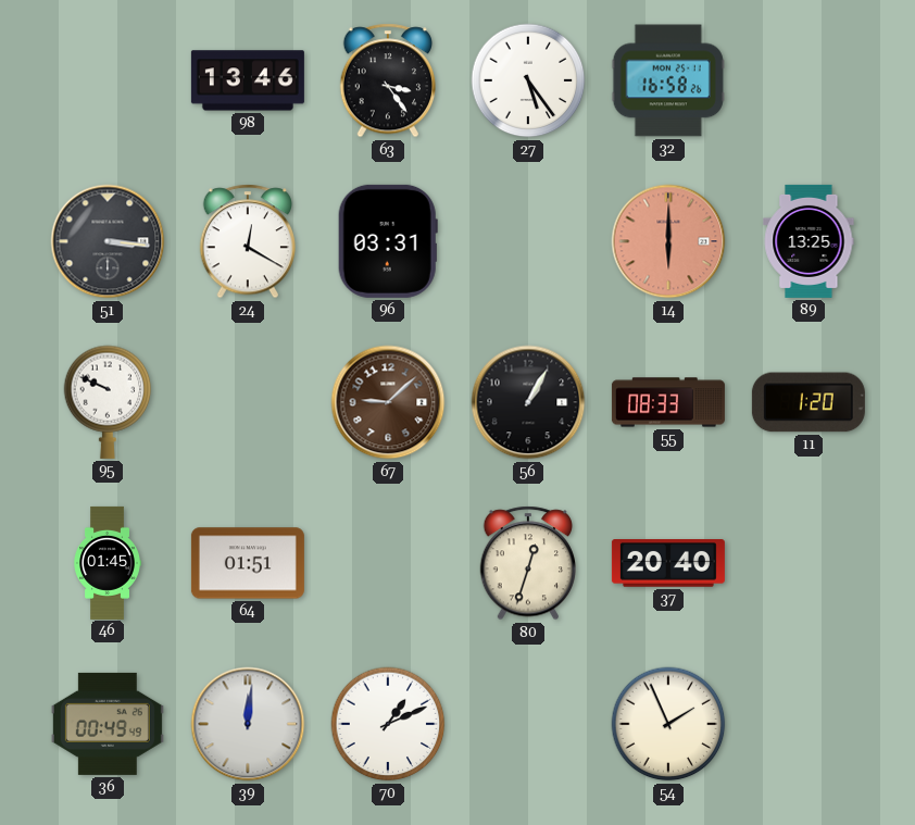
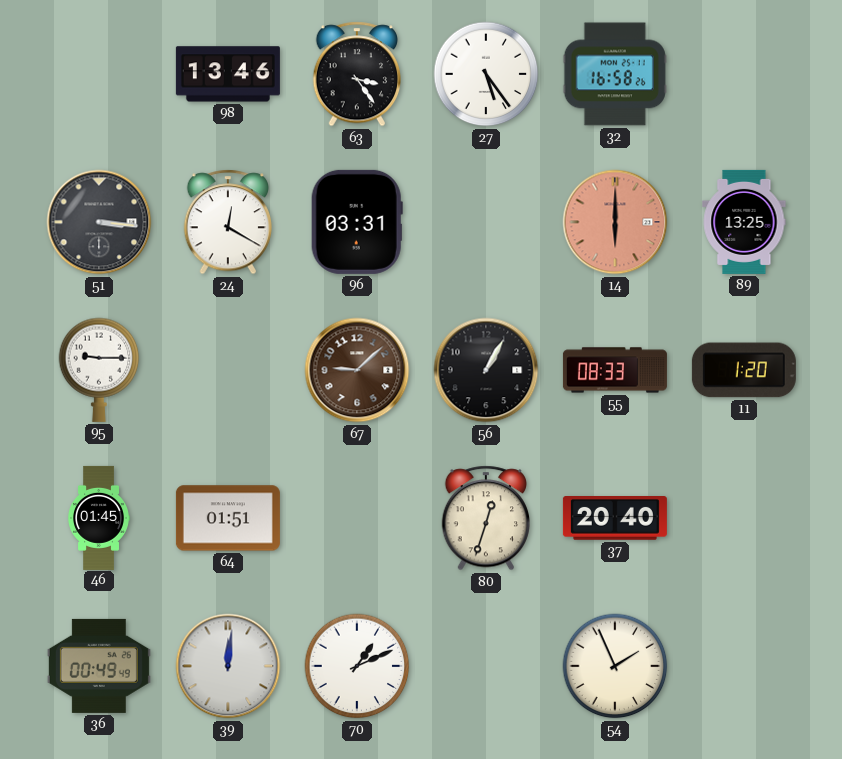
95: 9:49 -> 9:15
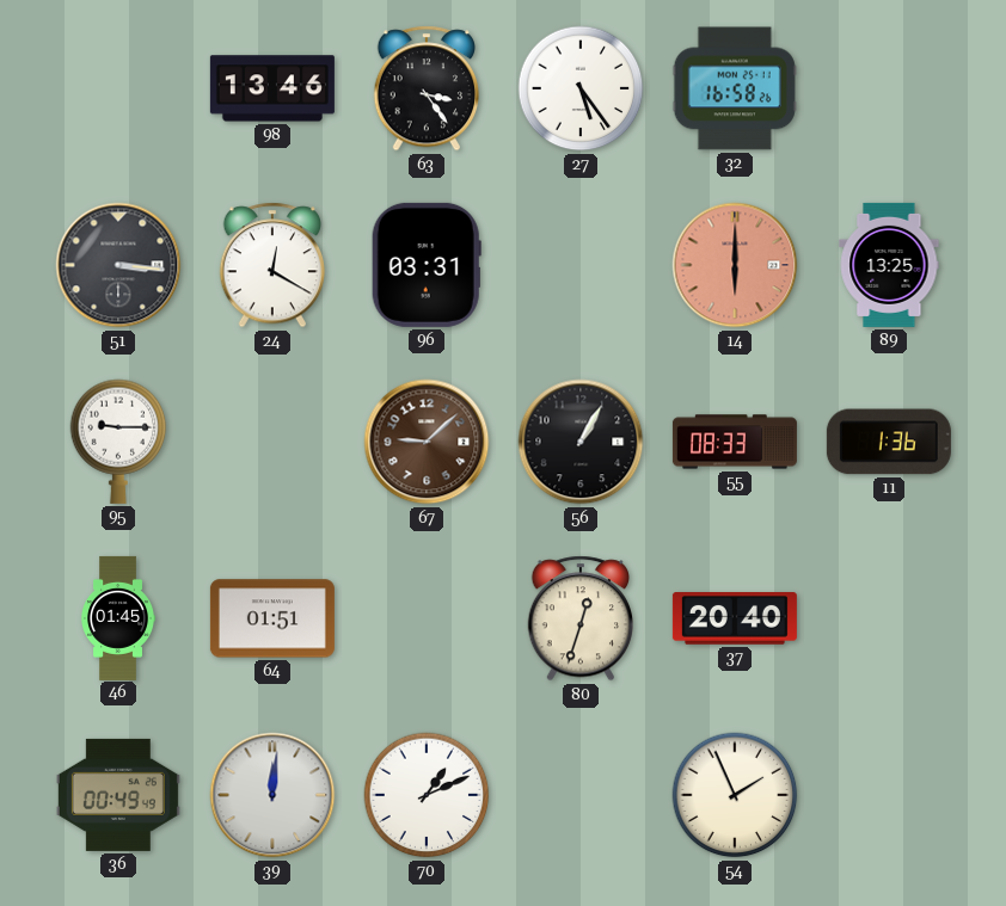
11: 1:20 -> 1:36
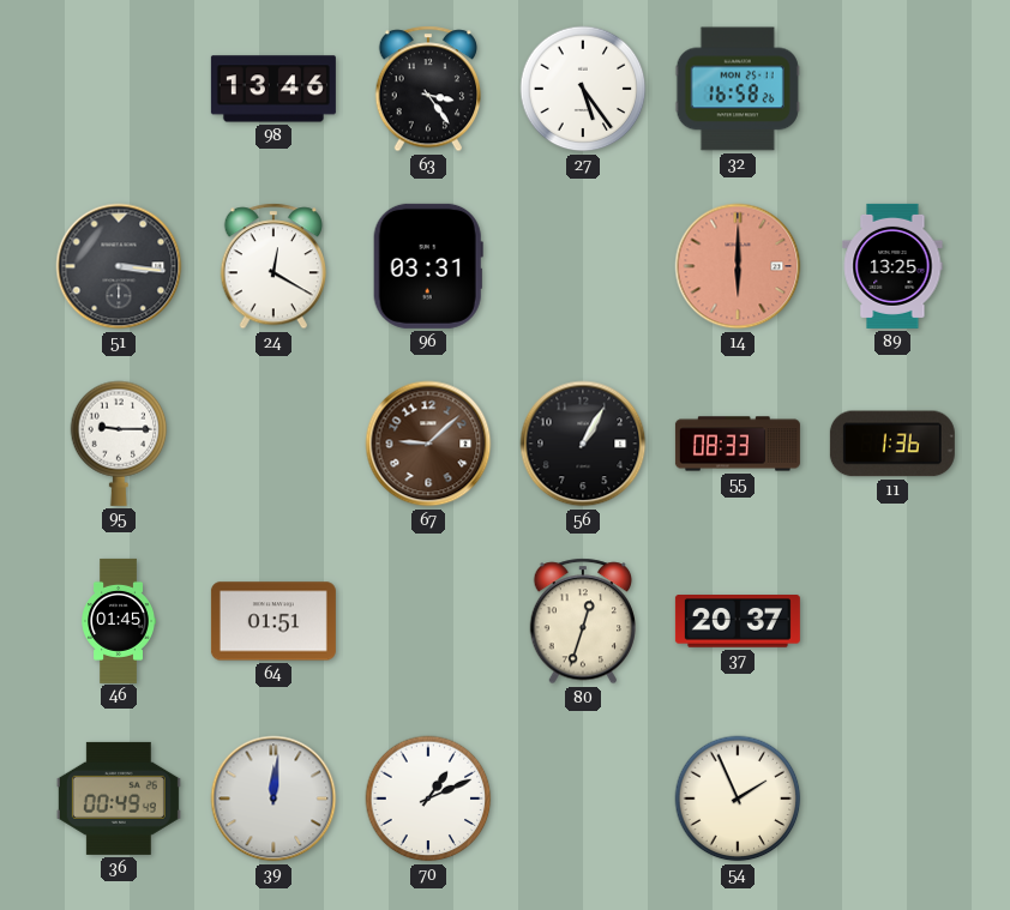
37: 20:40 -> 20:37
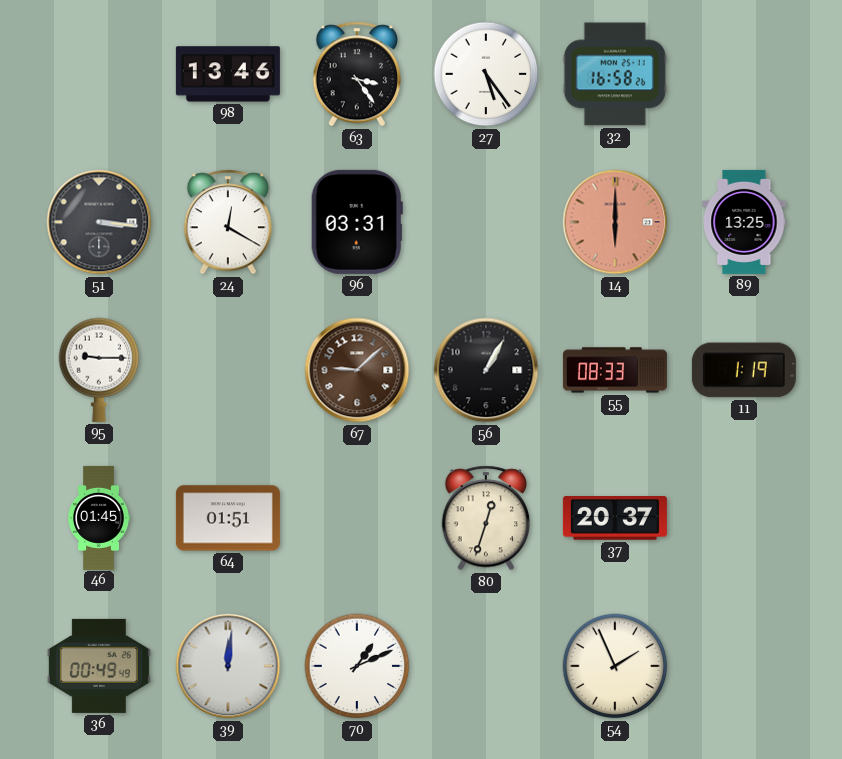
11: 1:36 -> 1:19
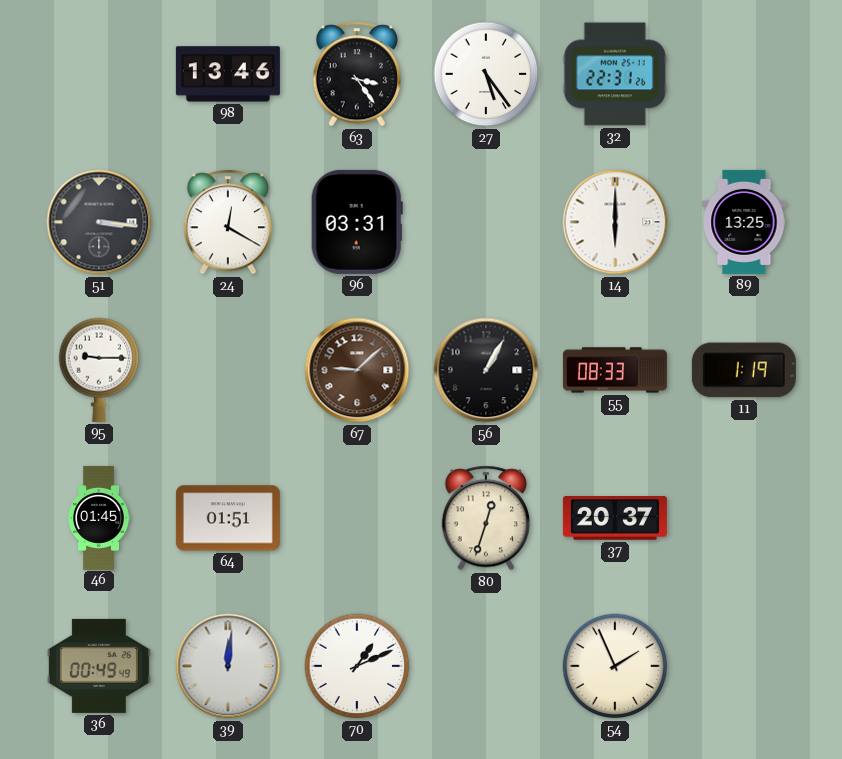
32: 16:58 -> 22:31
14 dial: salmon -> white
